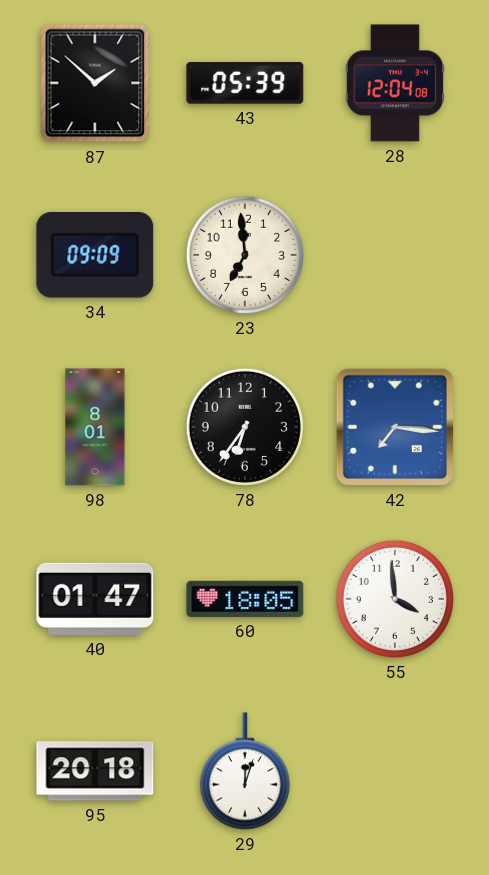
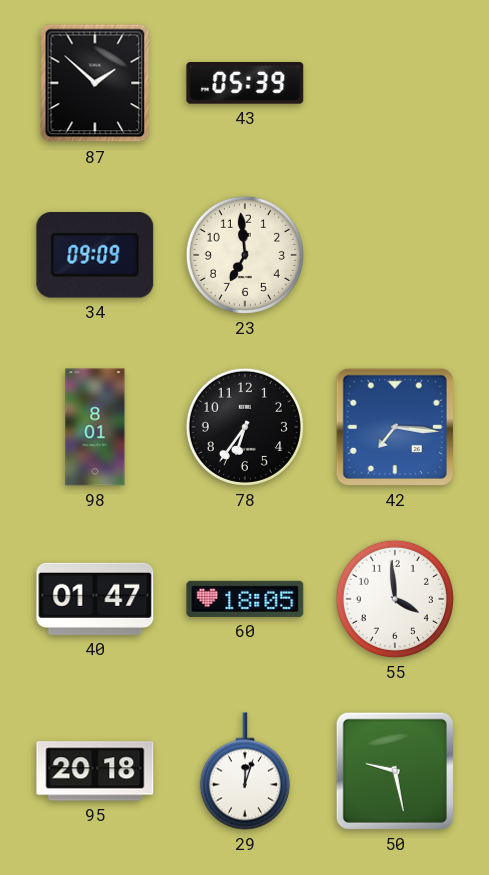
28: 12:04 -> none
50: none -> 9:28
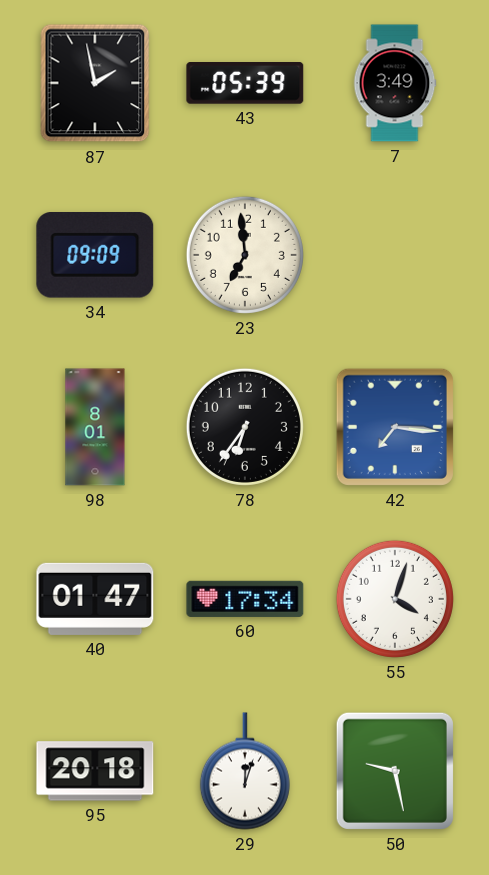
87: 1:52 -> 1:58
7: none -> 3:49
60: 18:05 -> 17:34
55: 3:59 -> 4:03
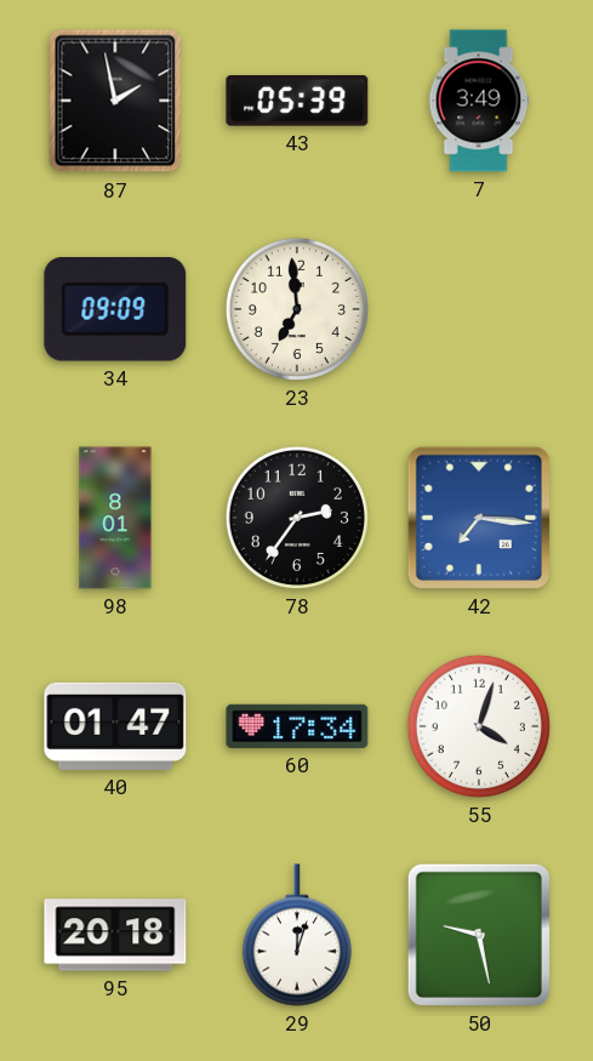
78: 6:36 -> 2:36
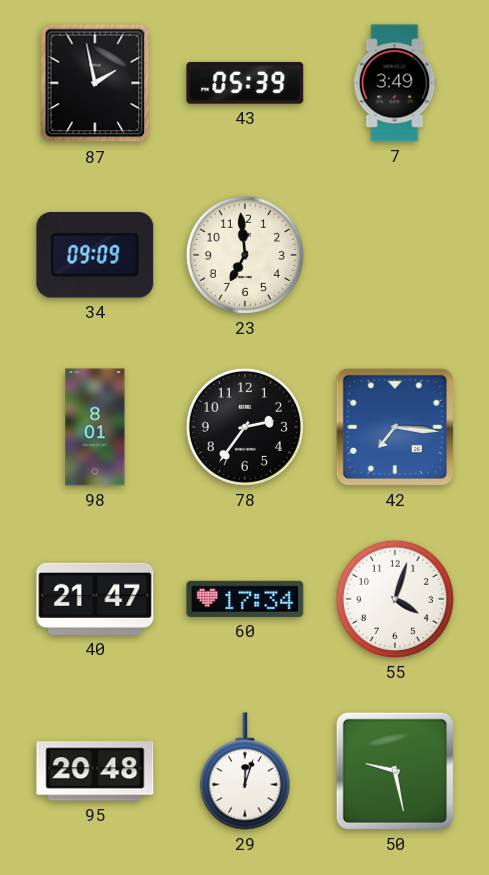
40: 01:47 -> 21:47
95: 20:18 -> 20:48
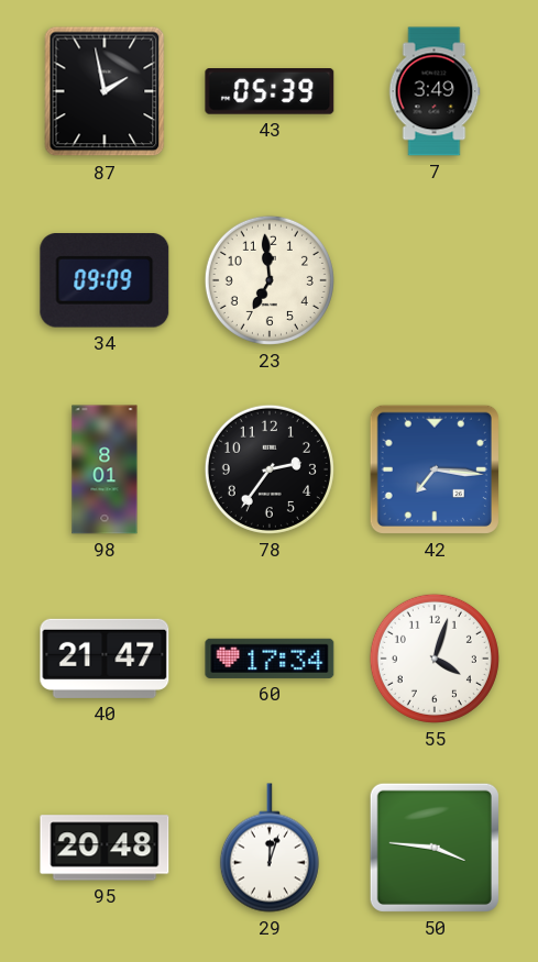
50: 9:28 -> 3:46
